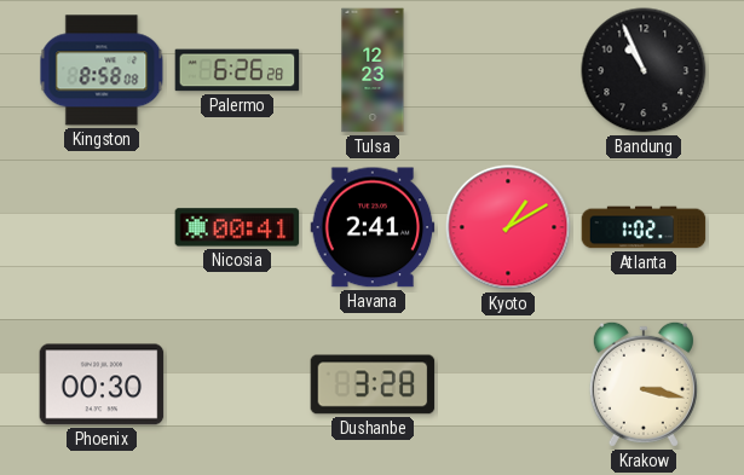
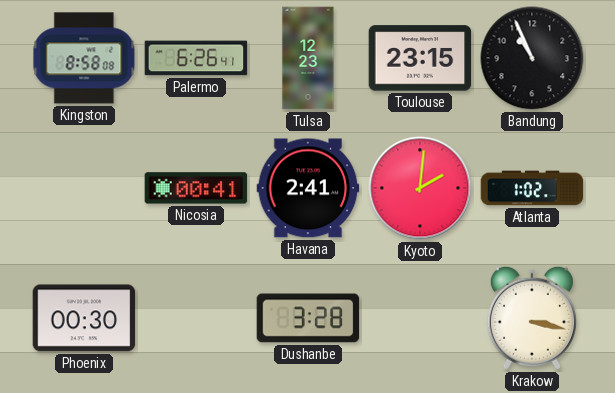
Palermo: 6:26:28 -> 6:26:41
Toulouse: none -> 23:15
Kyoto: 1:10 -> 2:01
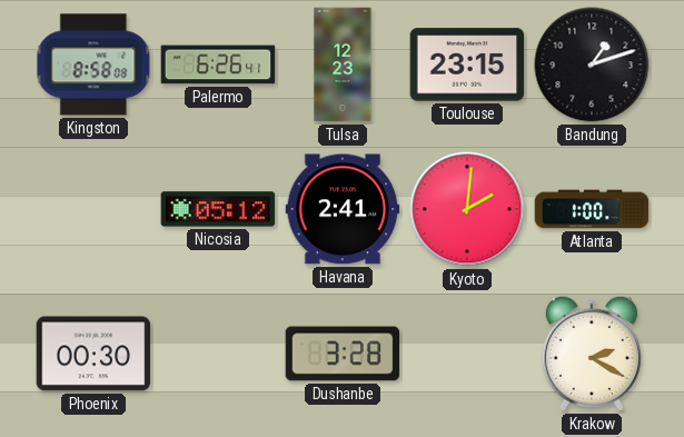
Bandung: 10:56 -> 1:12
Nicosia: 00:41 -> 05:12
Atlanta: 1:02 -> 1:00
Krakow: 3:17 -> 2:20
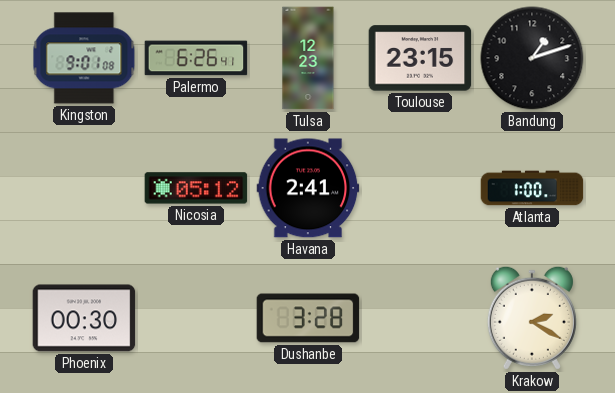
Kingston: 8:58 -> 9:01
Kyoto: 2:01 -> none
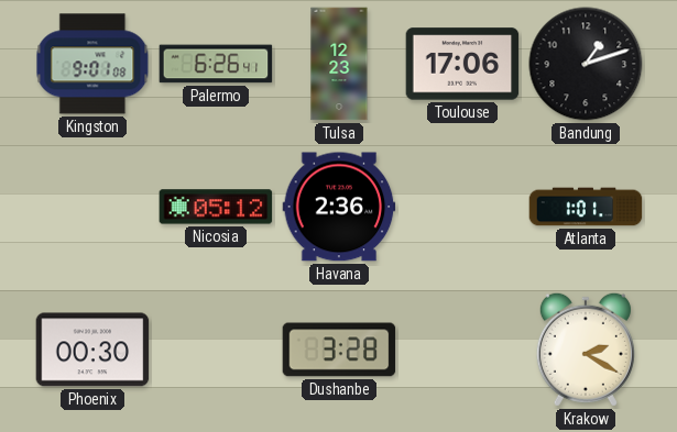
Toulouse: 23:15 -> 17:06
Havana: 2:41 -> 2:36
Atlanta: 1:00 -> 1:01
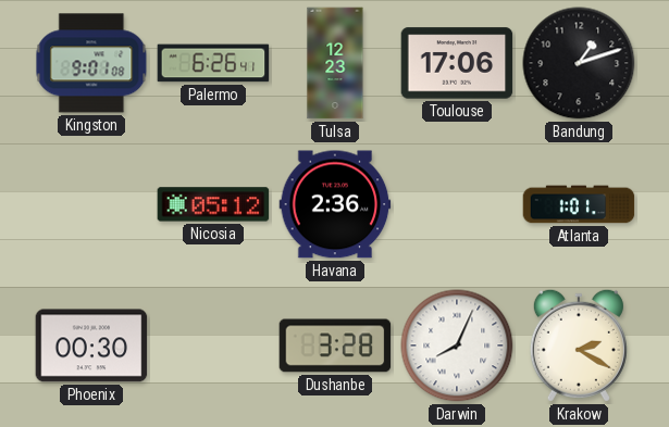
Darwin: none -> 8:04
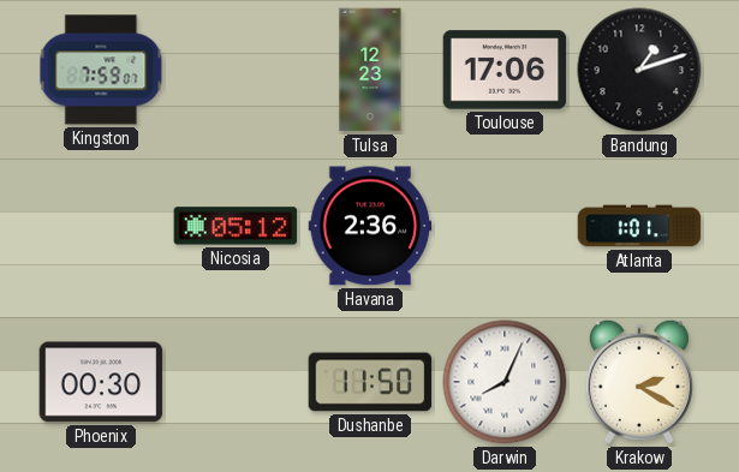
Kingston: 9:01 -> 7:59
Palermo: 6:26 -> none
Dushanbe: 3:28 -> 11:50
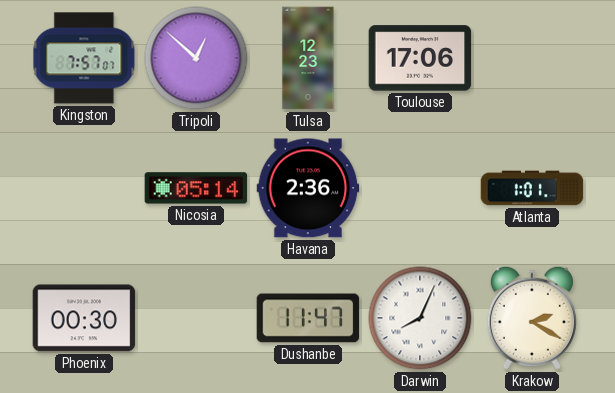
Kingston: 7:59 -> 7:57
Tripoli: none -> 12:52
Bandung: 1:12 -> none
Nicosia: 05:12 -> 05:14
Dushanbe: 11:50 -> 11:47
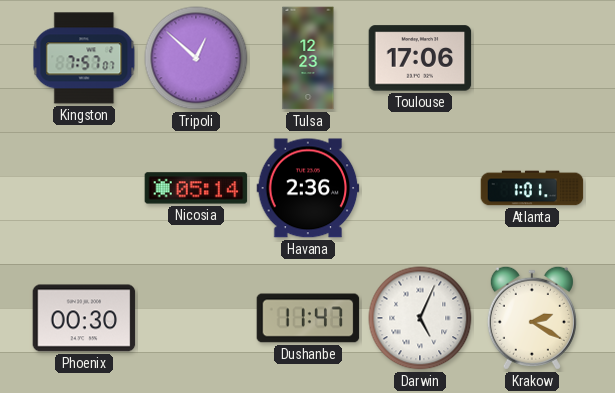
Darwin: 8:04 -> 5:04
